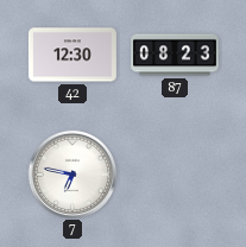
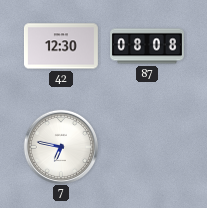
87: 08:23 -> 08:08
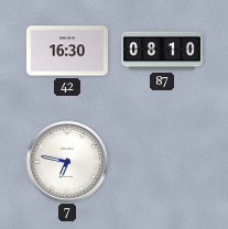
42: 12:30 -> 16:30
87: 08:08 -> 08:10
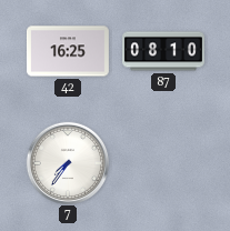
42: 16:30 -> 16:25
7: 6:47 -> 7:36
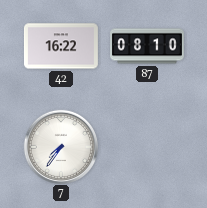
42: 16:25 -> 16:22
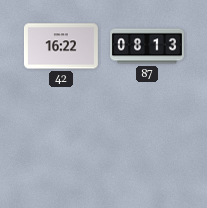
87: 08:10 -> 08:13
7: 7:36 -> none
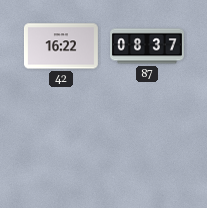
87: 08:13 -> 08:37
